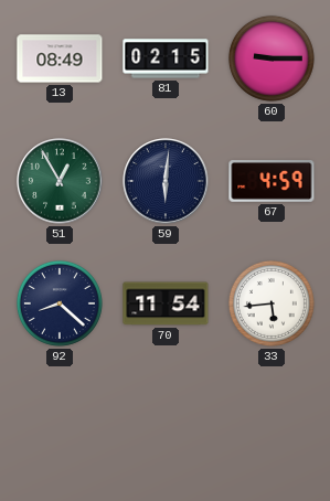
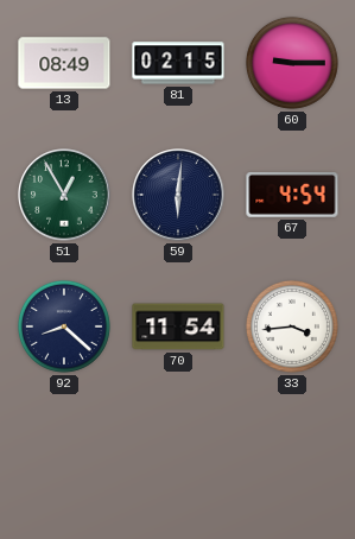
67: 4:59 -> 4:54
33: 5:44 -> 3:44
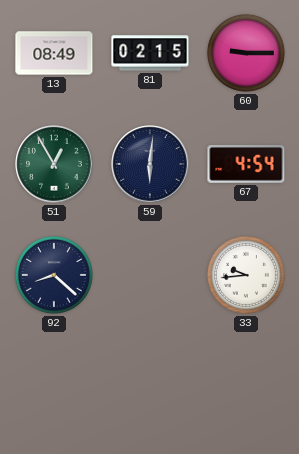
70: 11:54 -> none
33: 3:44 -> 9:44
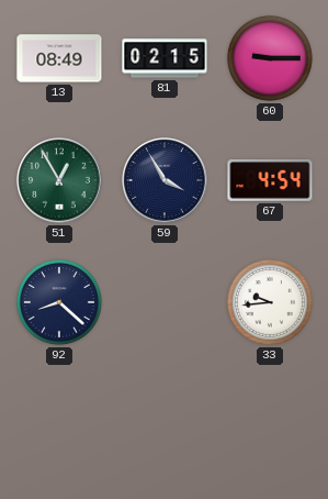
59: 6:01 -> 3:55
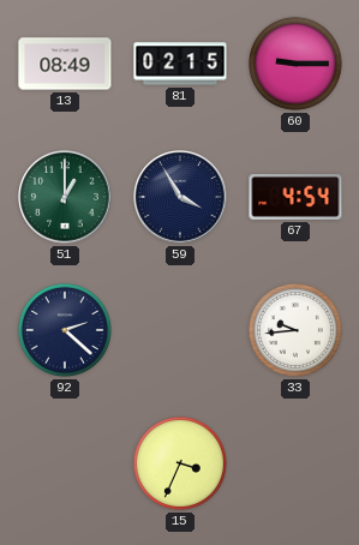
51: 12:55 -> 1:00
92: 8:22 -> 2:22
15: none -> 3:34
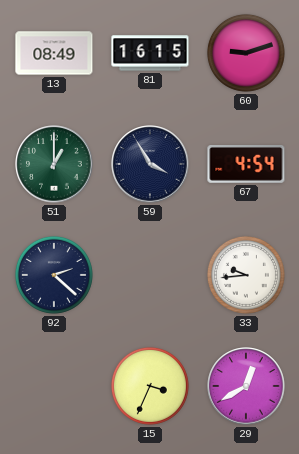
81: 02:15 -> 16:15
60: 9:15 -> 9:12
29: none -> 12:40
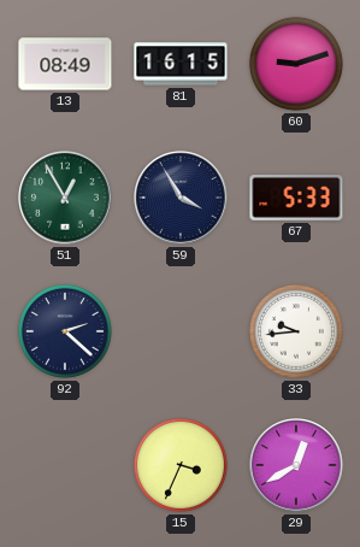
51: 1:00 -> 12:55
67: 4:54 -> 5:33
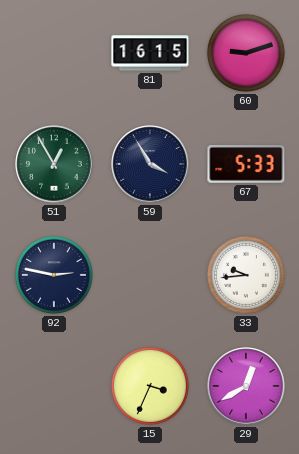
13: 08:49 -> none
92: 2:22 -> 2:47
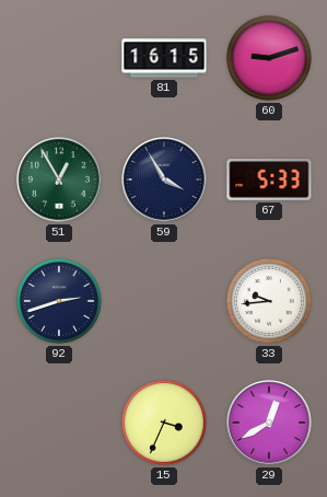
92: 2:47 -> 2:42
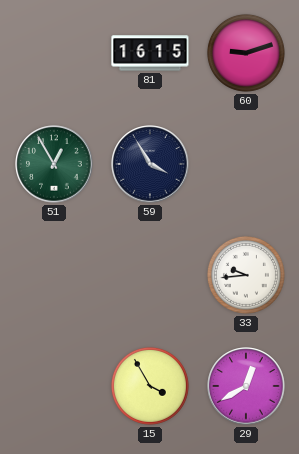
67: 5:33 -> none
92: 2:42 -> none
15: 3:34 -> 3:55
